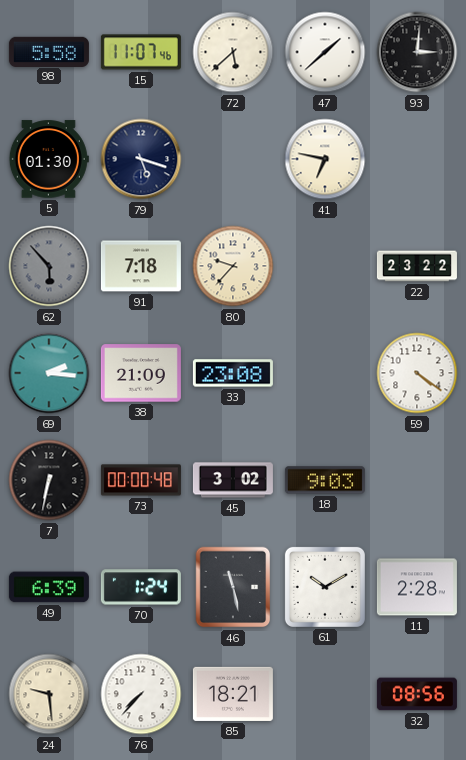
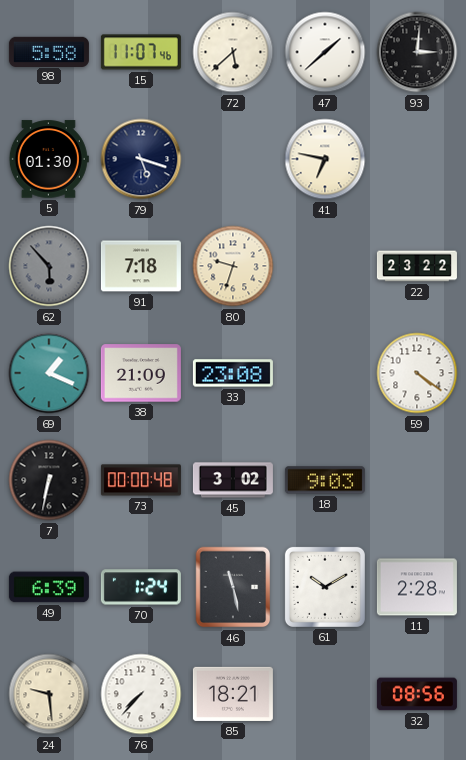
80: 9:37 -> 9:33
69: 2:16 -> 1:19
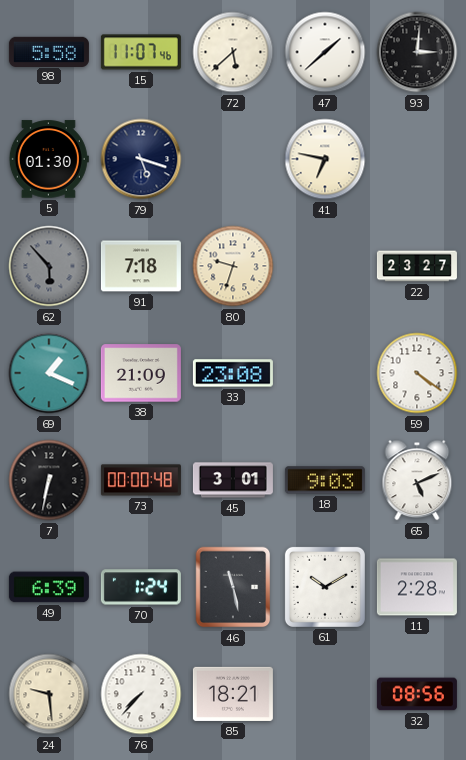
22: 23:22 -> 23:27
45: 3:02 -> 3:01
65: none -> 5:11
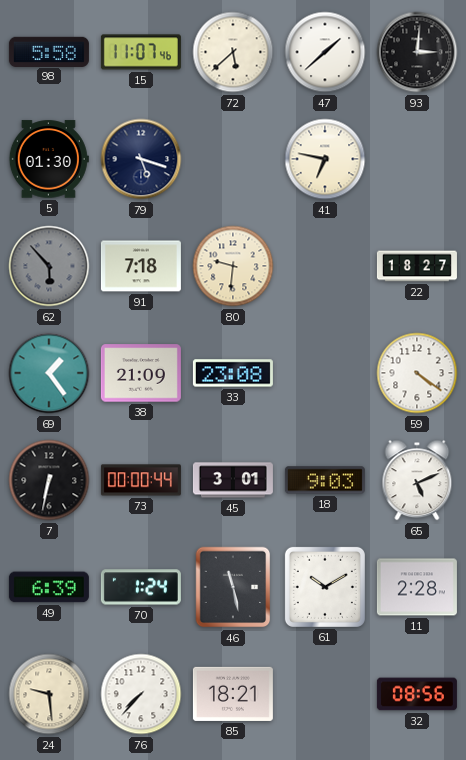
80: 9:33 -> 9:31
22: 23:27 -> 18:27
69: 1:19 -> 1:24
73: 00:00:48 -> 00:00:44
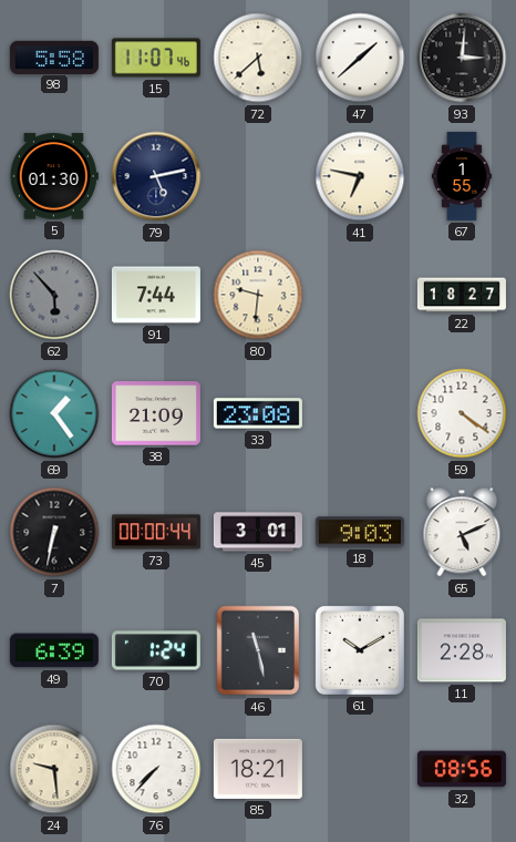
79: 5:18 -> 5:13
67: none -> 1:55
91: 7:18 -> 7:44
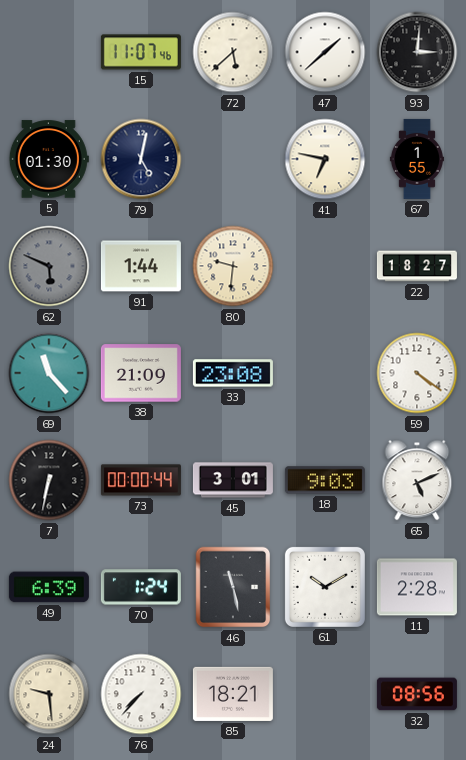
98: 5:58 -> none
79: 5:13 -> 5:02
62: 5:53 -> 5:49
91: 7:44 -> 1:44
69: 1:24 -> 11:23
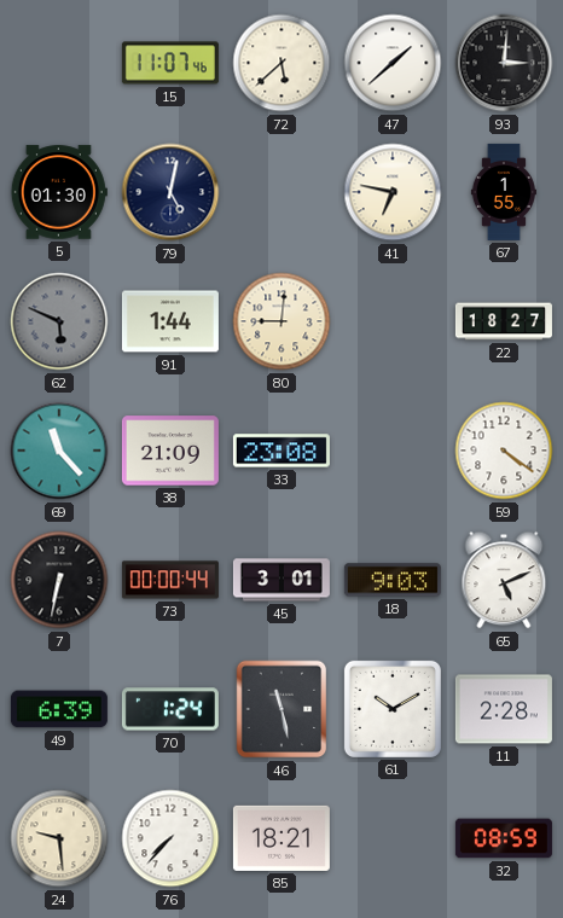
80: 9:31 -> 9:01
32: 08:56 -> 08:59
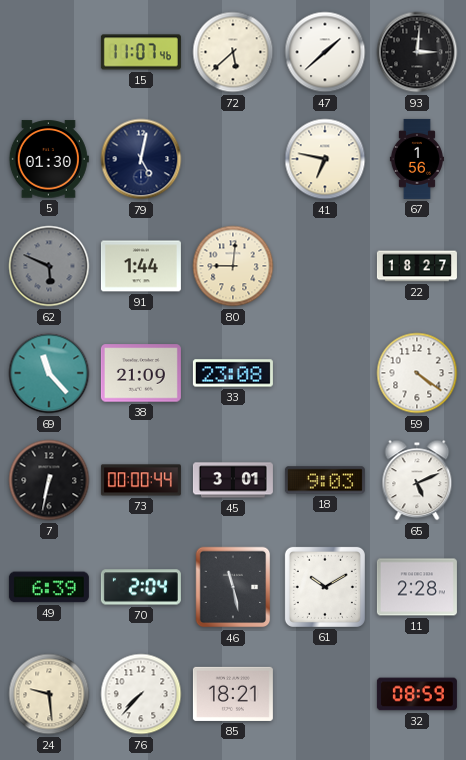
67: 1:55 -> 1:56
70: 1:24 -> 2:04
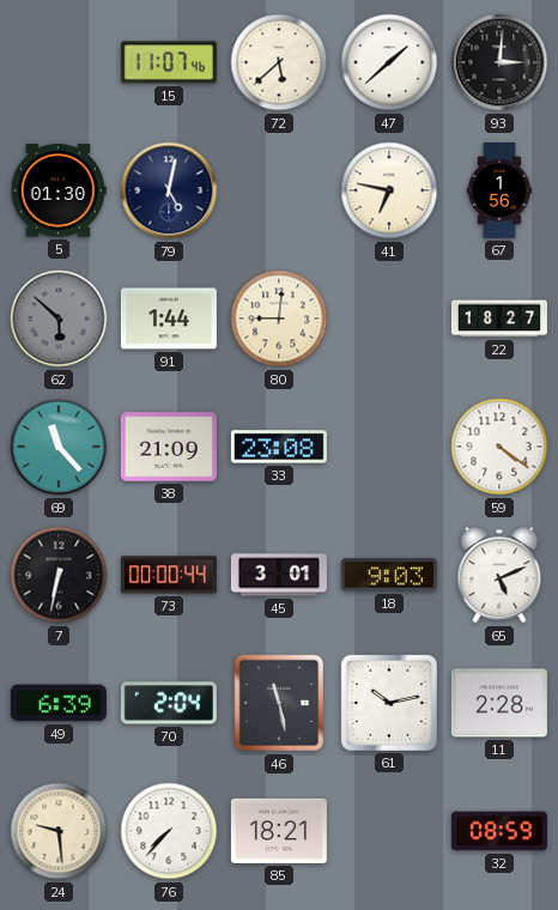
62: 5:49 -> 5:52
61: 10:10 -> 10:13
